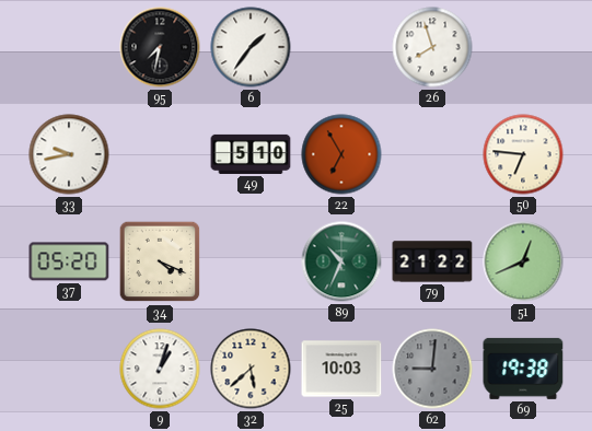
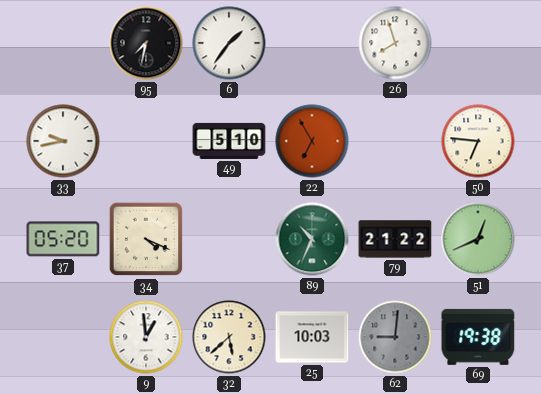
9: 1:03 -> 12:59
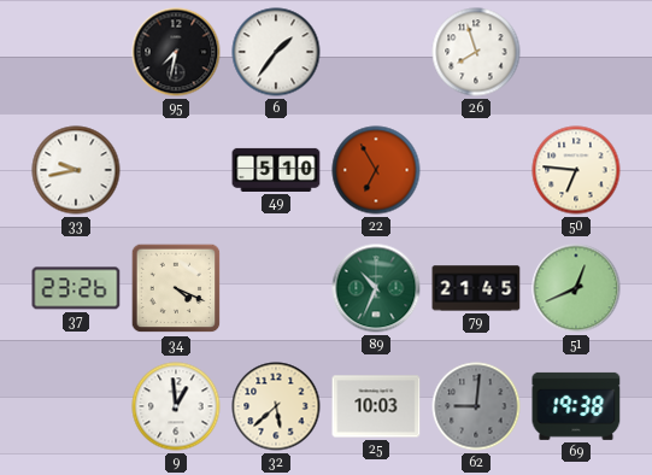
37: 05:20 -> 23:26
79: 21:22 -> 21:45
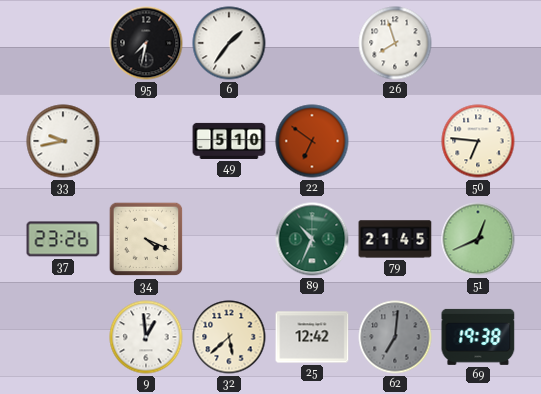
22: 6:55 -> 6:51
25: 10:03 -> 12:42
62: 9:01 -> 7:01
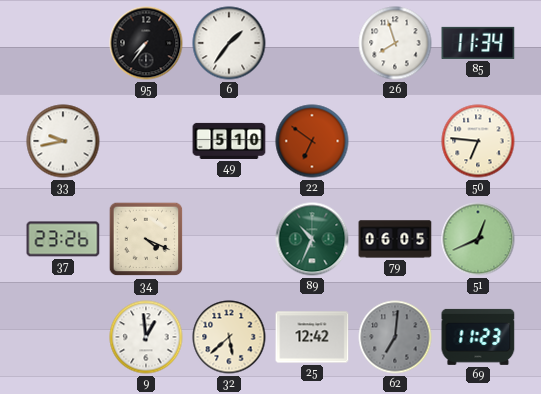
95: 7:32 -> 7:36
85: none -> 11:34
79: 21:45 -> 06:05
69: 19:38 -> 11:23
